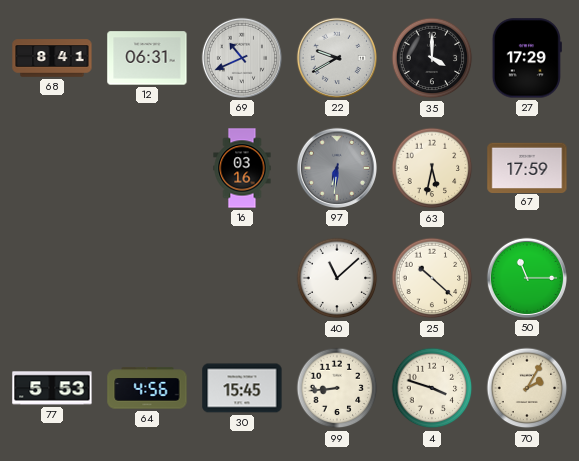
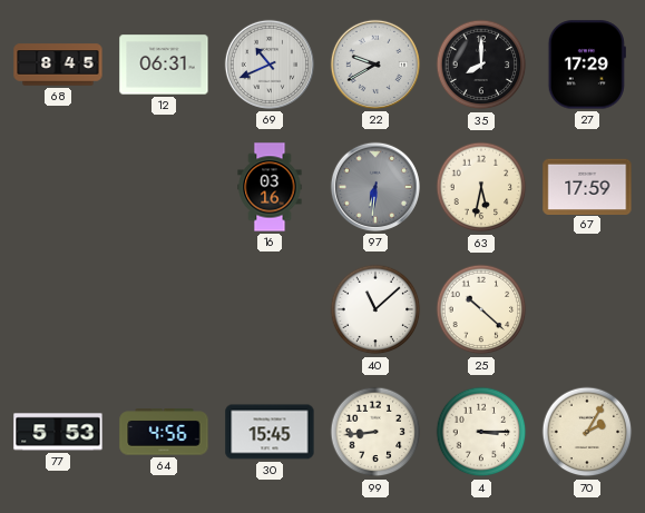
68: 8:41 -> 8:45
35: 4:00 -> 8:00
50: 11:15 -> none
4: 3:48 -> 3:15
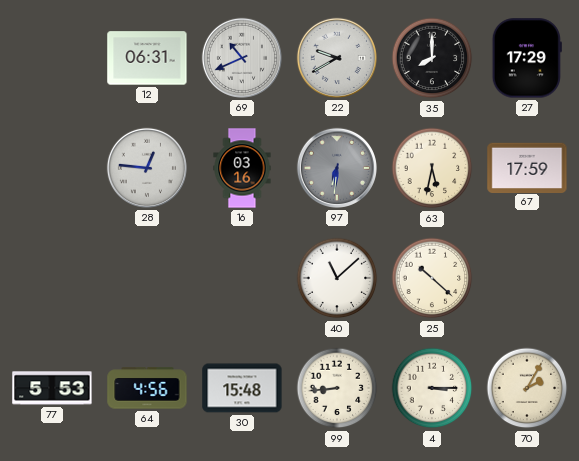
68: 8:45 -> none
28: none -> 12:46
30: 15:45 -> 15:48
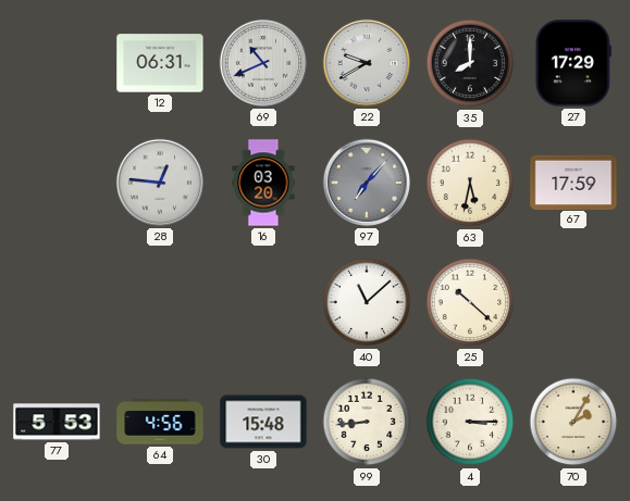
16: 03:16 -> 03:20
97: 6:31 -> 7:07
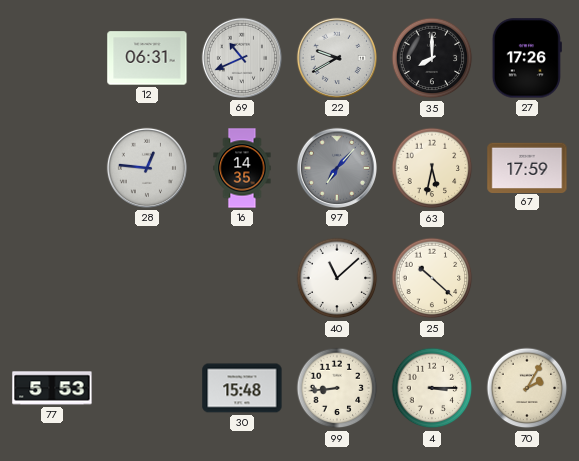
27: 17:29 -> 17:26
16: 03:20 -> 14:35
64: 4:56 -> none
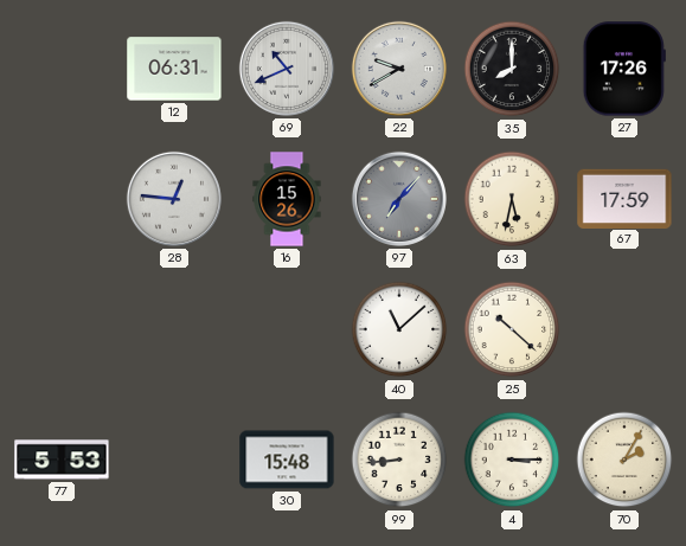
16: 14:35 -> 15:26
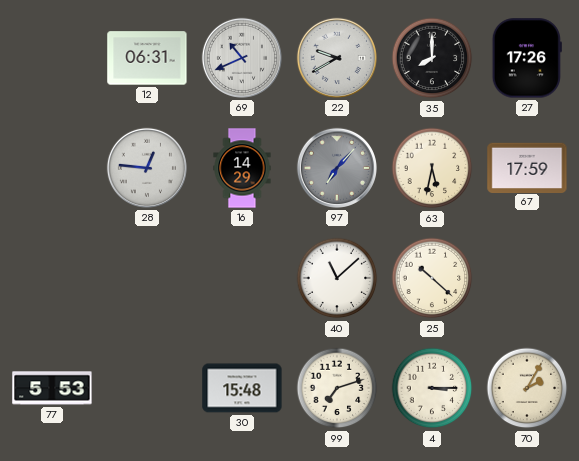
16: 15:26 -> 14:29
99: 8:44 -> 7:12
